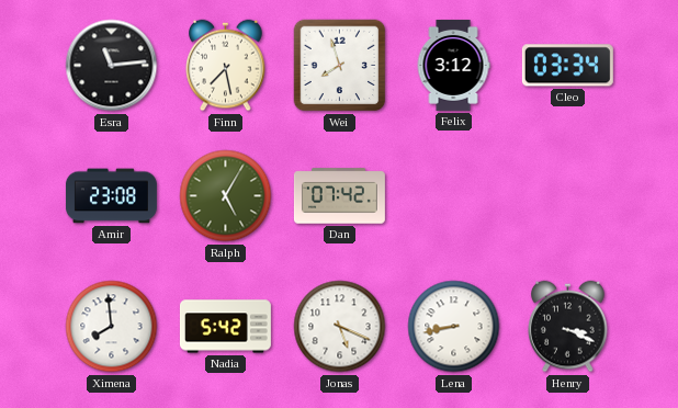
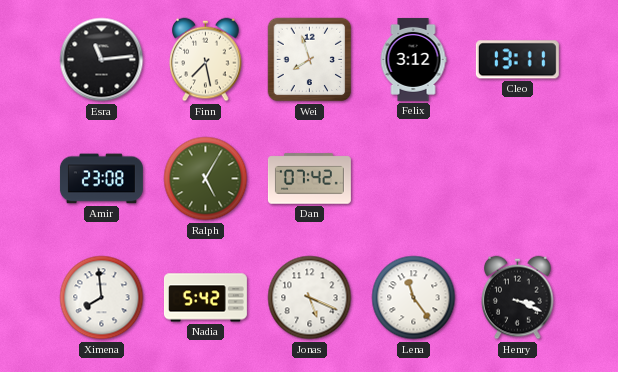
Cleo: 03:34 -> 13:11
Lena: 8:43 -> 11:24
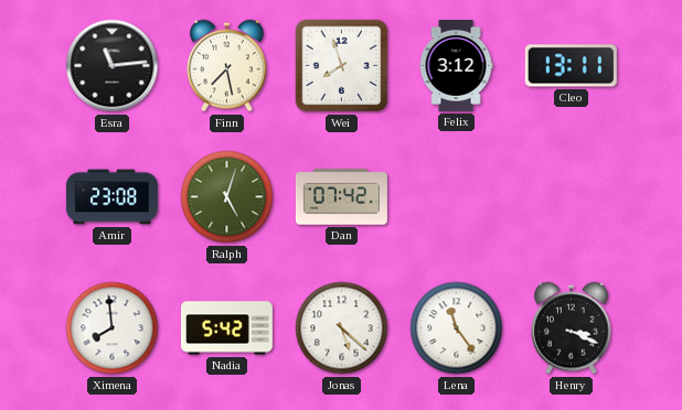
Ralph: 5:05 -> 5:03
Jonas: 5:19 -> 5:22
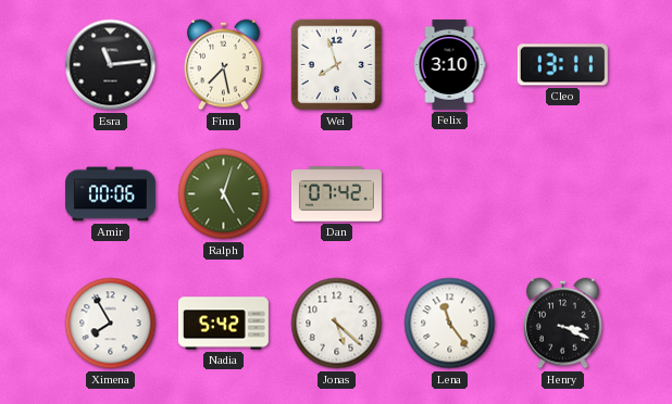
Felix: 3:12 -> 3:10
Amir: 23:08 -> 00:06
Ximena: 7:59 -> 7:55
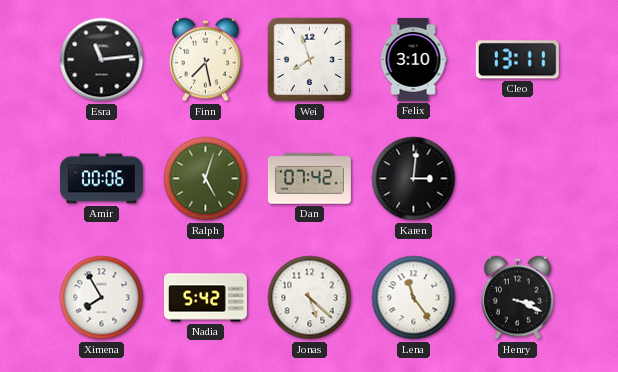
Karen: none -> 3:01
